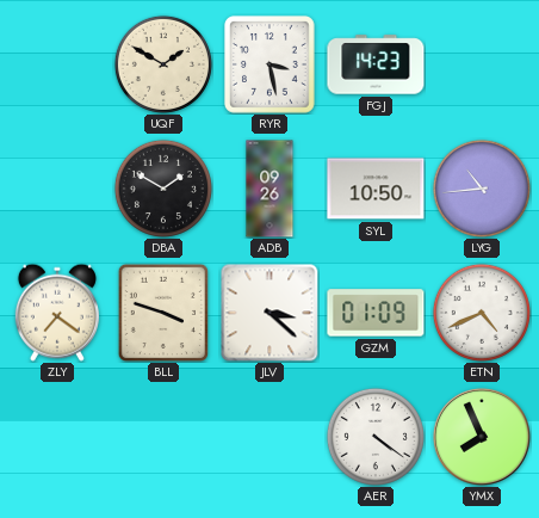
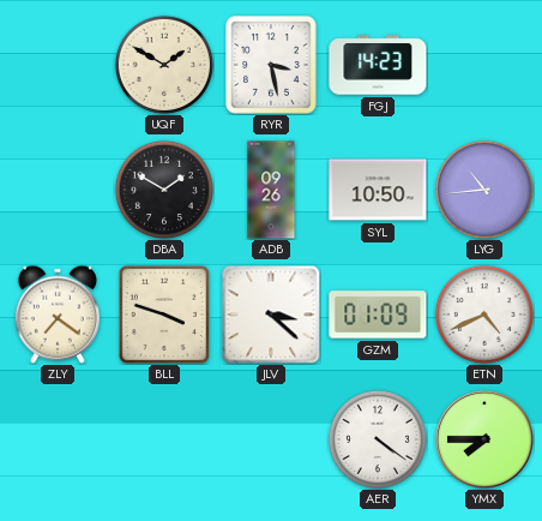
YMX: 7:56 -> 7:45
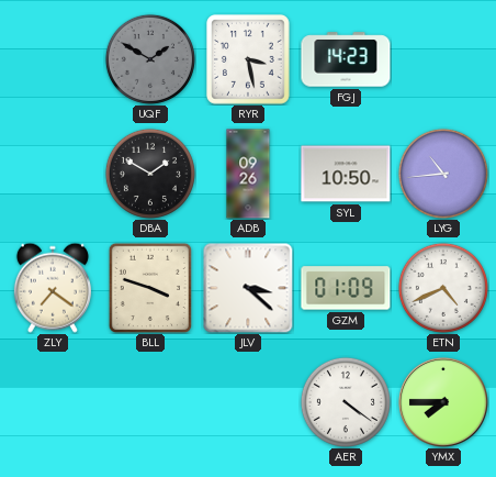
UQF dial: cream -> grey
